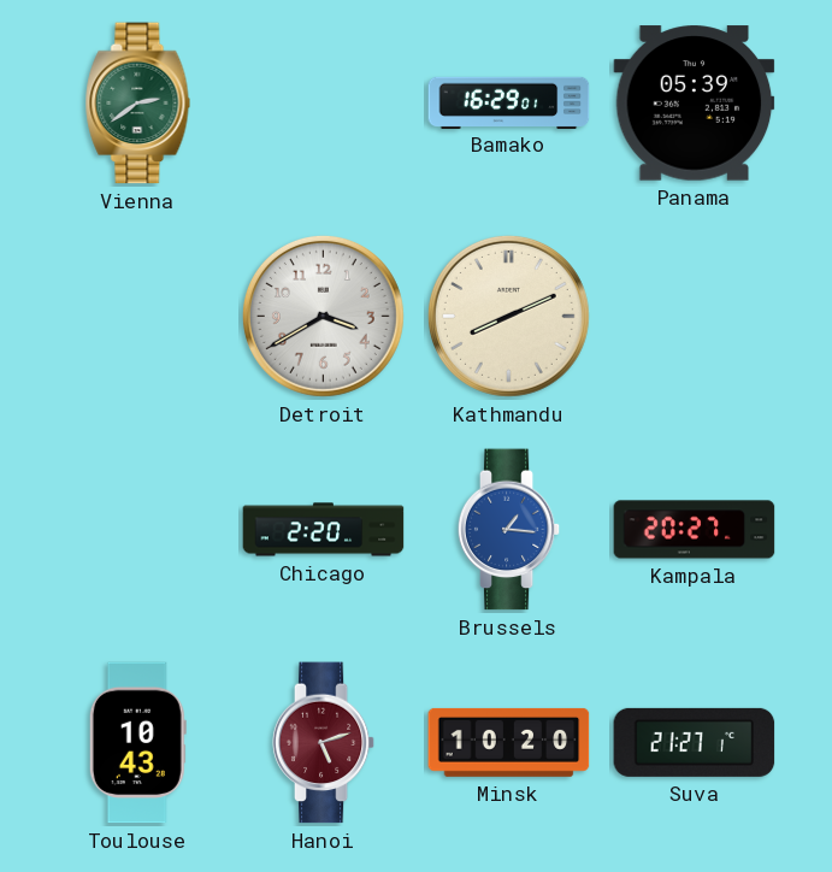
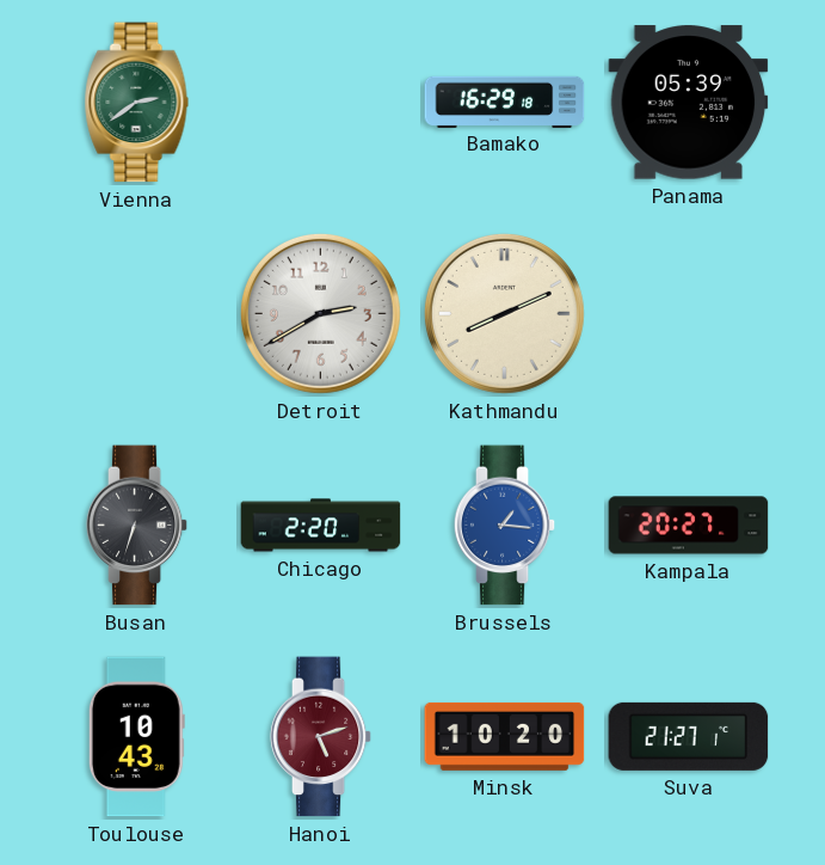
Bamako: 16:29:01 -> 16:29:18
Detroit: 3:40 -> 2:40
Busan: none -> 6:33
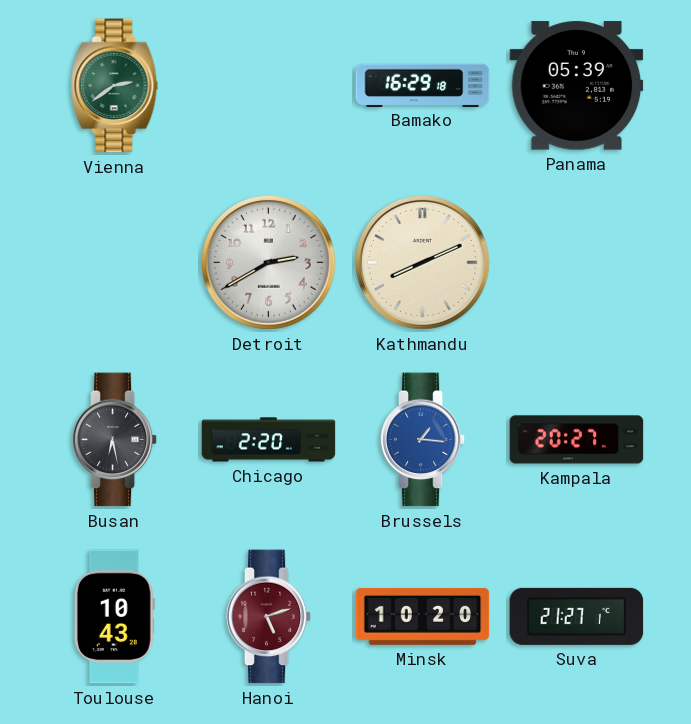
Busan: 6:33 -> 6:28
